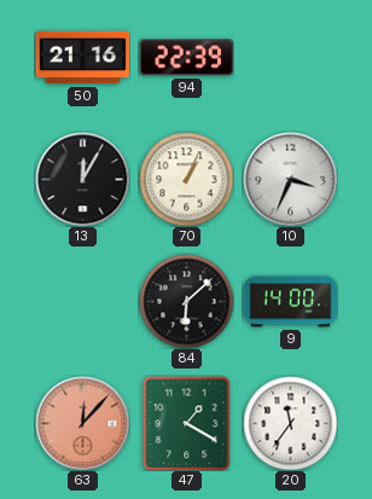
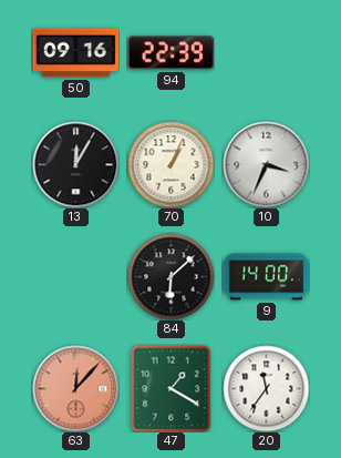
50: 21:16 -> 09:16
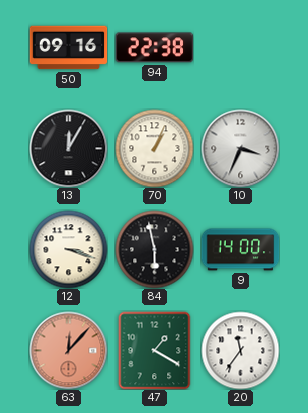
94: 22:39 -> 22:38
12: none -> 3:18
84: 6:08 -> 5:58
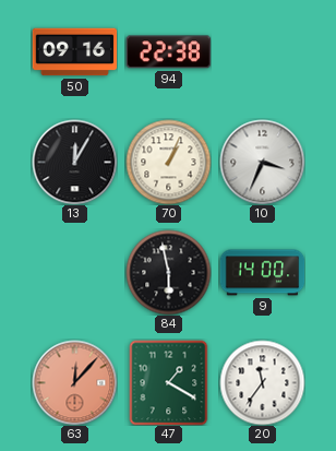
12: 3:18 -> none
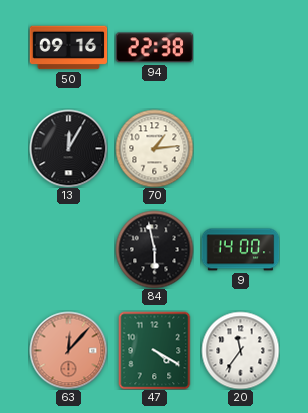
70: 1:04 -> 1:14
10: 3:34 -> none
47: 1:20 -> 4:20
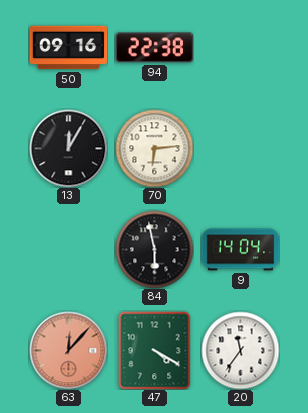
70: 1:14 -> 6:14
9: 14:00 -> 14:04
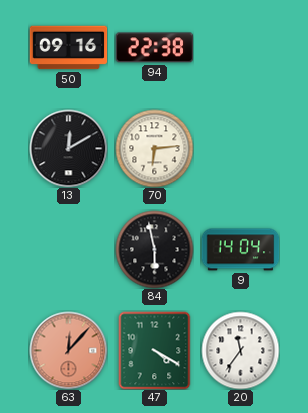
13: 12:05 -> 12:10
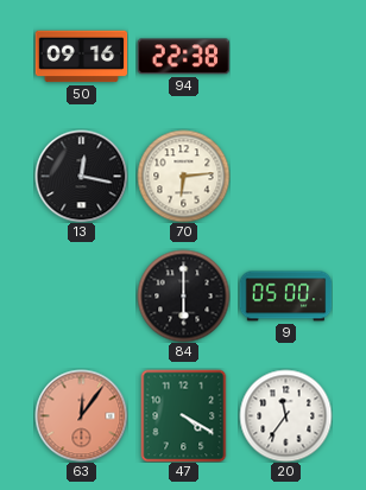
13: 12:10 -> 12:17
84: 5:58 -> 6:00
9: 14:04 -> 05:00
63: 12:07 -> 12:06
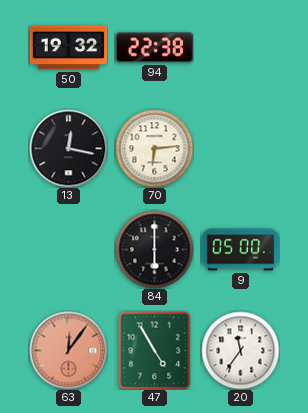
50: 09:16 -> 19:32
47: 4:20 -> 4:55
